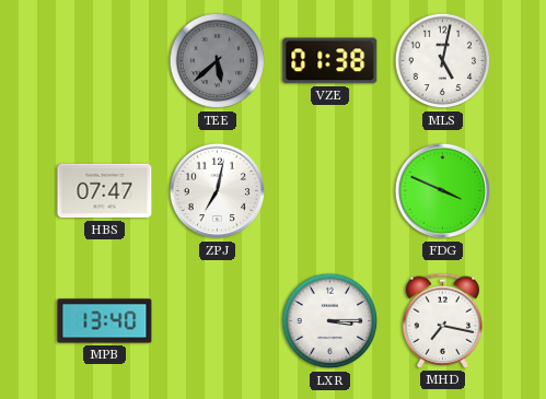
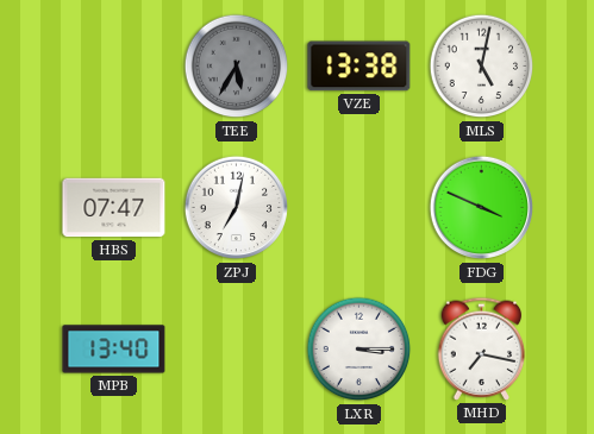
TEE: 5:38 -> 5:35
VZE: 01:38 -> 13:38
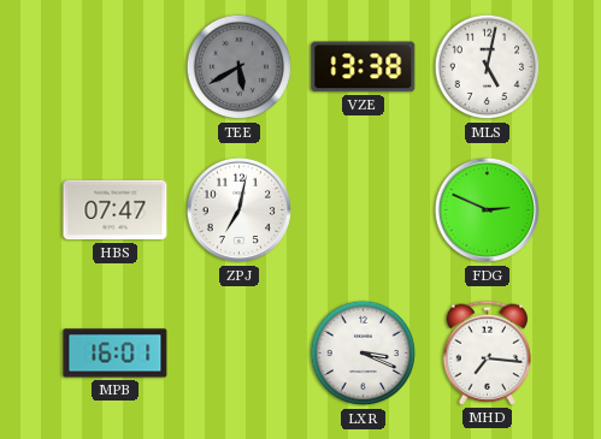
TEE: 5:35 -> 5:40
FDG: 3:49 -> 2:49
MPB: 13:40 -> 16:01
LXR: 3:15 -> 3:19
MHD: 7:17 -> 7:16
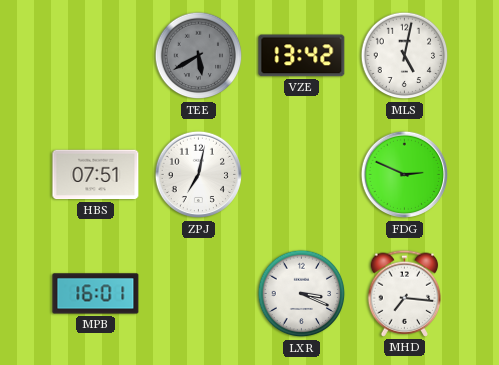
VZE: 13:38 -> 13:42
HBS: 07:47 -> 07:51
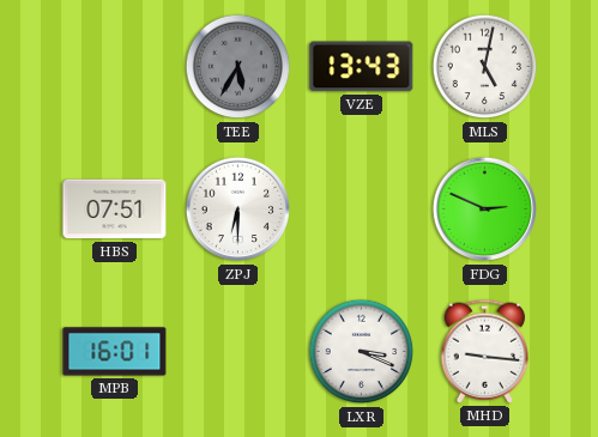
TEE: 5:40 -> 5:35
VZE: 13:42 -> 13:43
ZPJ: 7:02 -> 6:30
MHD: 7:16 -> 9:16
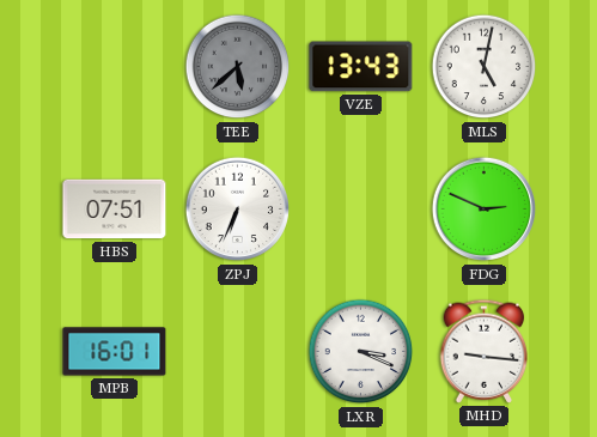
TEE: 5:35 -> 5:38
ZPJ: 6:30 -> 6:34
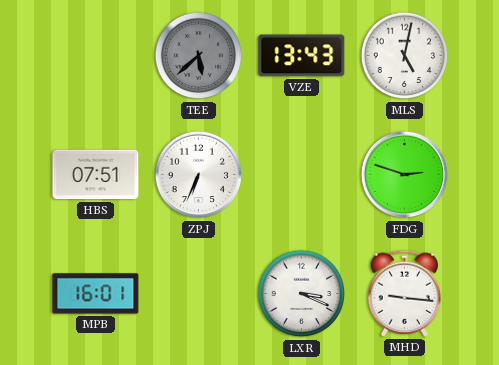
FDG: 2:49 -> 2:48
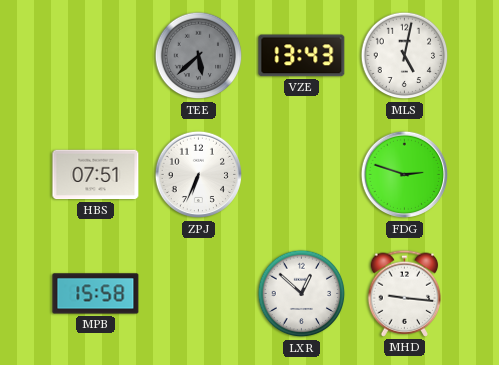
MPB: 16:01 -> 15:58
LXR: 3:19 -> 12:52
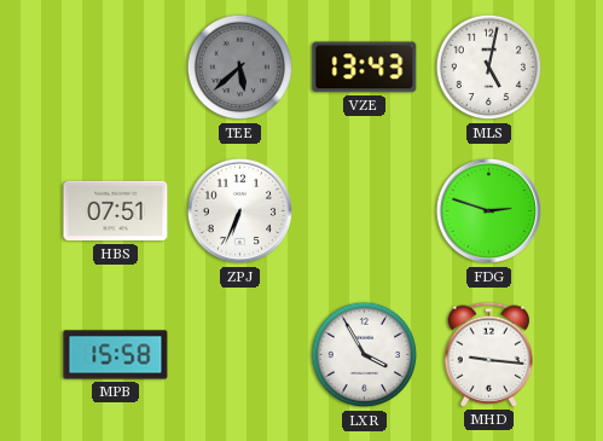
LXR: 12:52 -> 3:55
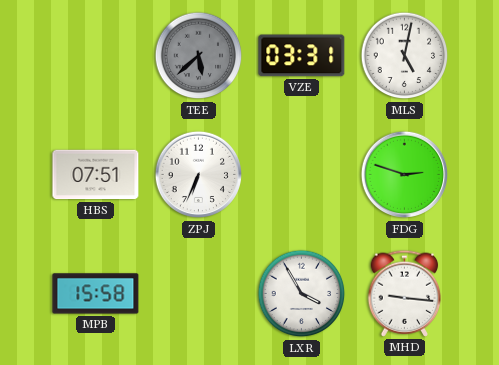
VZE: 13:43 -> 03:31
